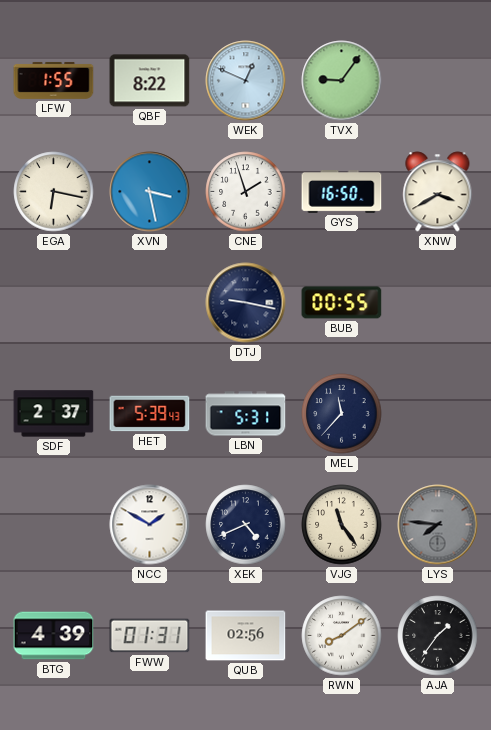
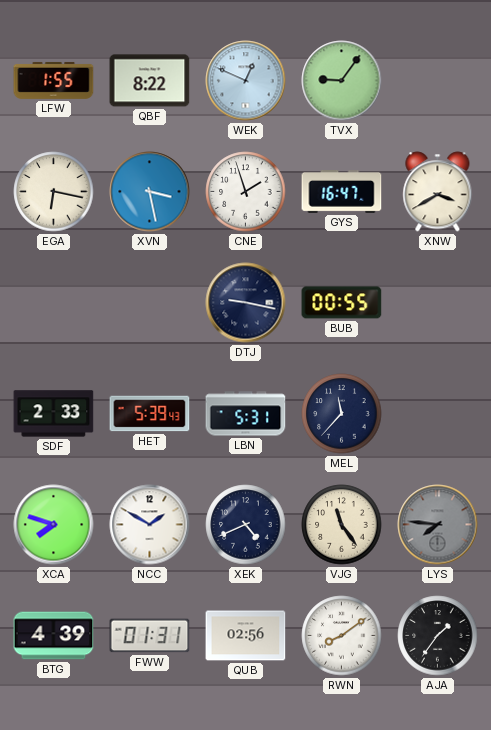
GYS: 16:50 -> 16:47
SDF: 2:37 -> 2:33
XCA: none -> 7:48
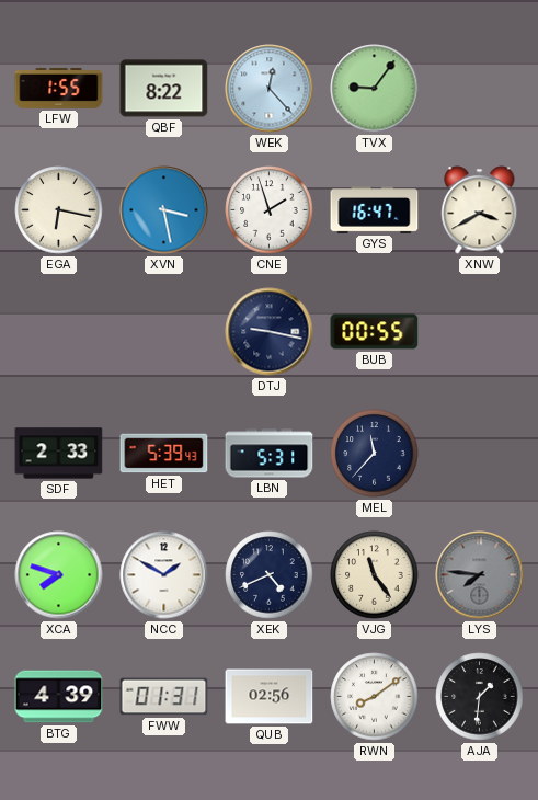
WEK: 12:49 -> 12:23
AJA: 1:36 -> 1:31
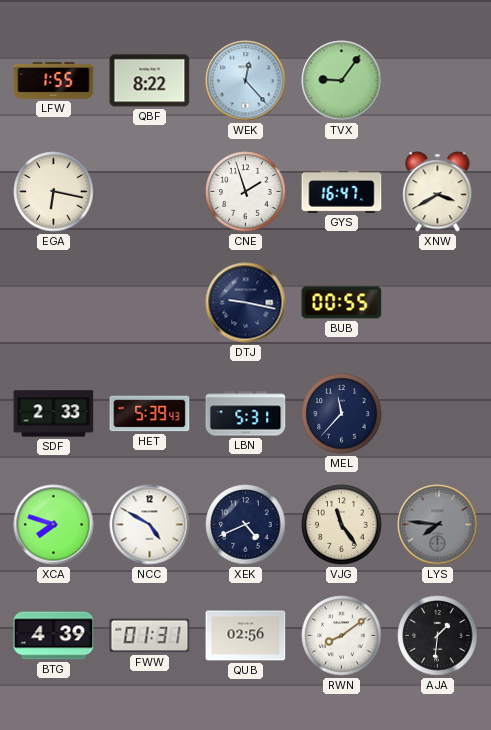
XVN: 3:28 -> none
NCC: 1:50 -> 4:50
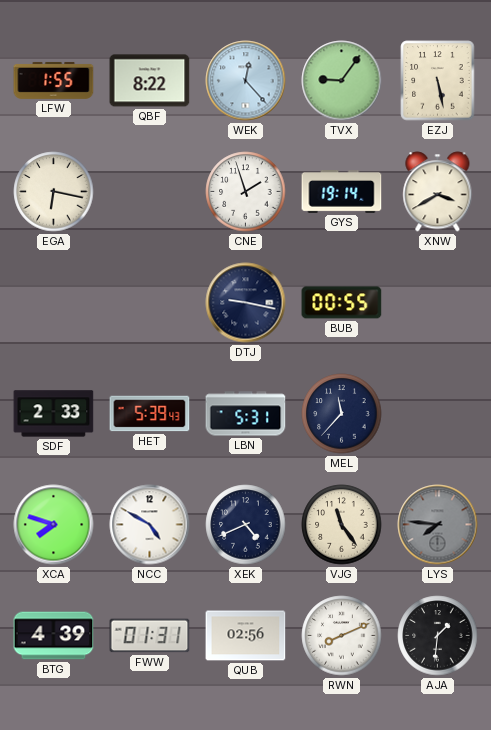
EZJ: none -> 5:28
GYS: 16:47 -> 19:14
RWN: 8:09 -> 8:11
